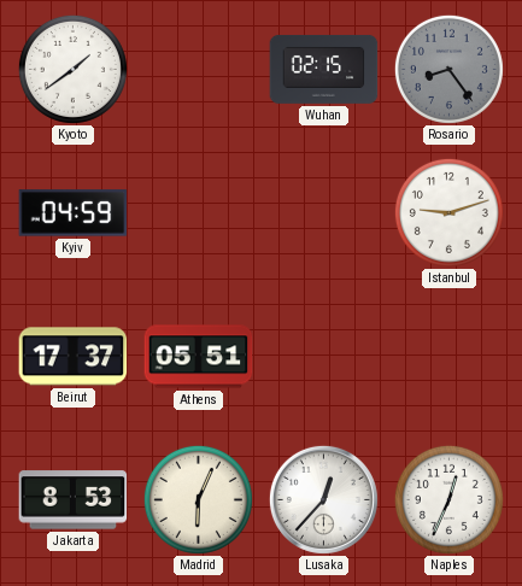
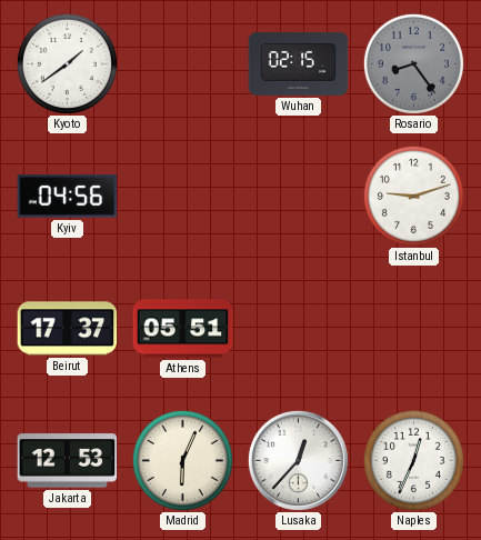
Kyiv: 04:59 -> 04:56
Jakarta: 8:53 -> 12:53
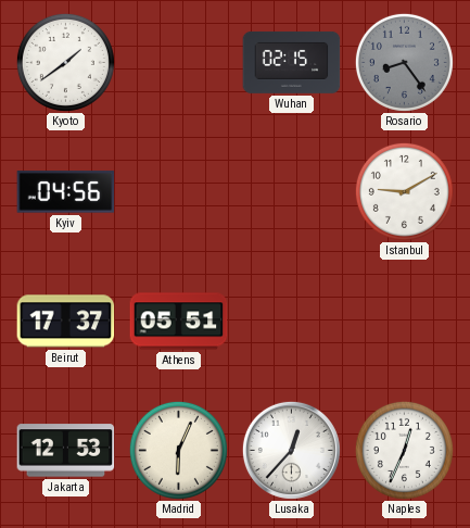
Istanbul: 9:12 -> 9:10
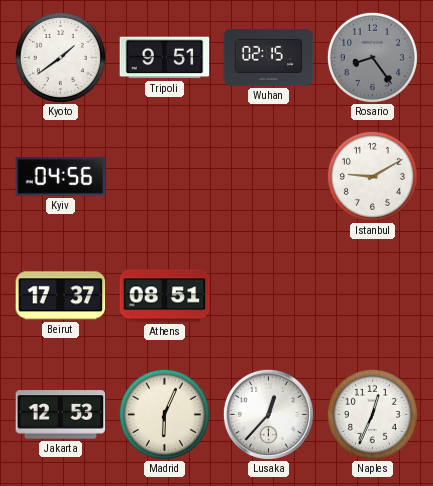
Tripoli: none -> 9:51
Athens: 05:51 -> 08:51
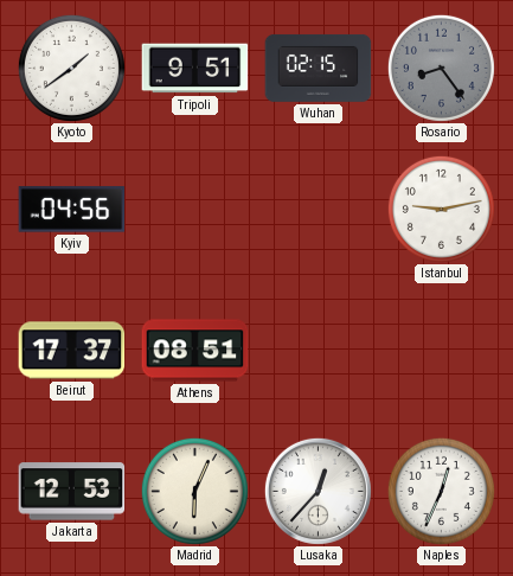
Istanbul: 9:10 -> 9:13
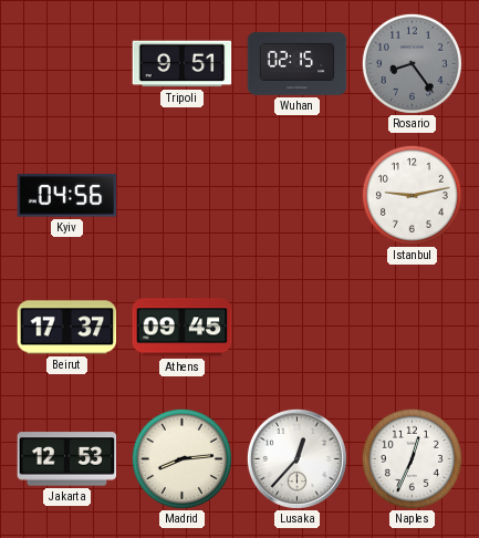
Kyoto: 1:39 -> none
Athens: 08:51 -> 09:45
Madrid: 6:04 -> 8:14
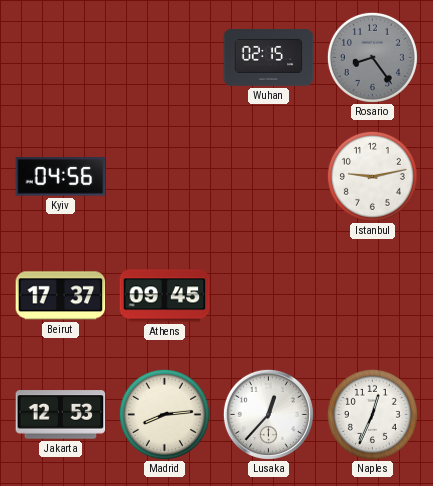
Tripoli: 9:51 -> none
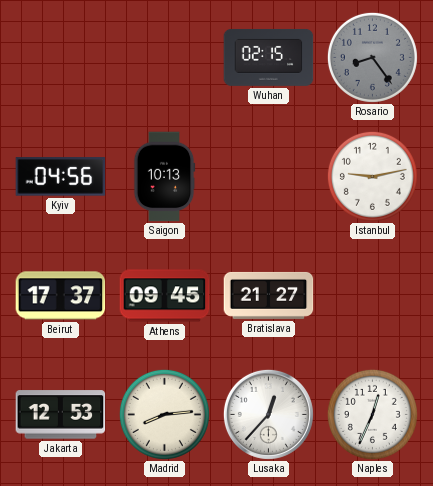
Saigon: none -> 10:13
Bratislava: none -> 21:27
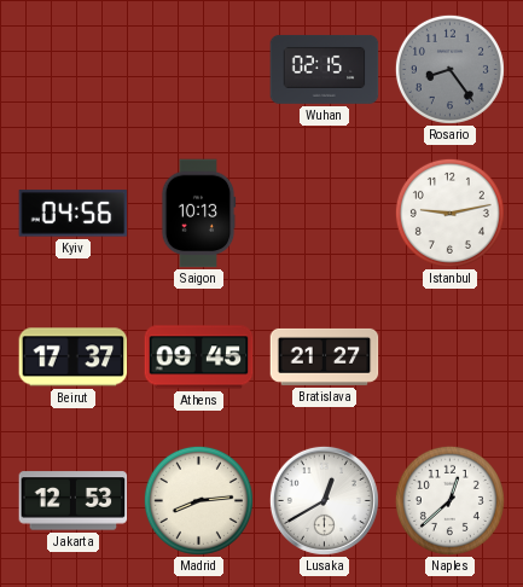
Lusaka: 12:37 -> 12:40
Naples: 12:34 -> 12:38
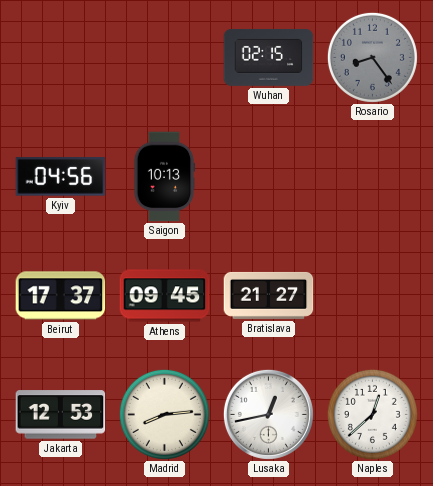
Istanbul: 9:13 -> none
Lusaka: 12:40 -> 12:43
